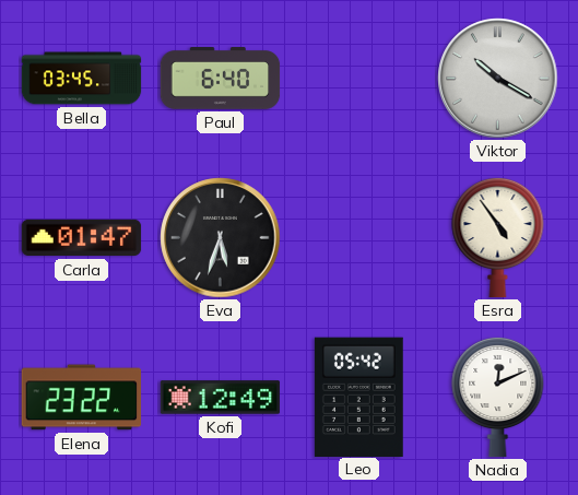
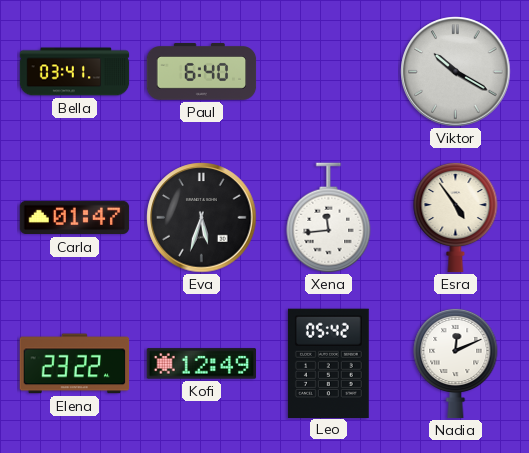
Bella: 03:45 -> 03:41
Xena: none -> 11:44
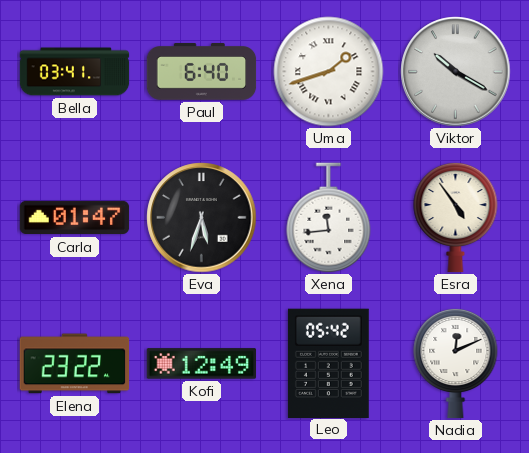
Uma: none -> 1:42
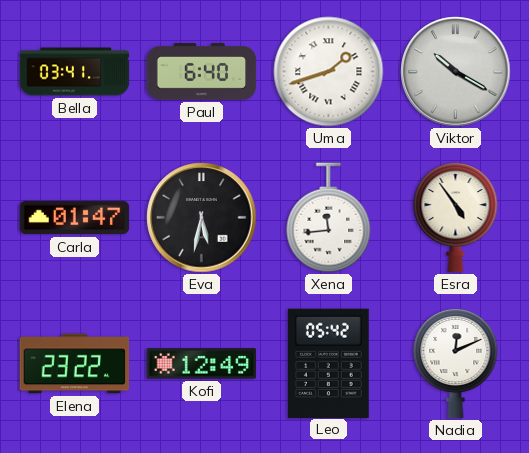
Eva: 5:33 -> 5:32
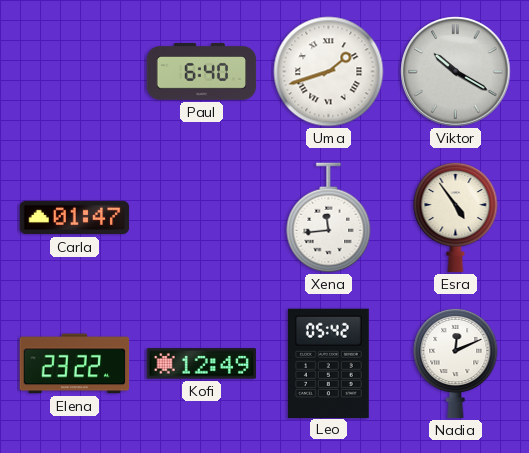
Bella: 03:41 -> none
Eva: 5:32 -> none
